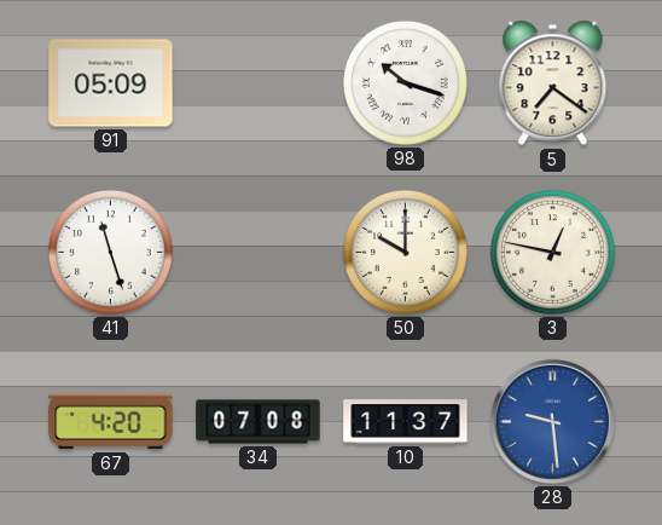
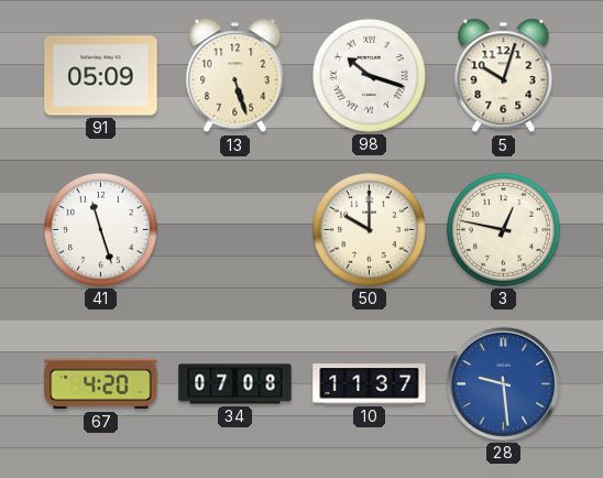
13: none -> 5:27
5: 7:21 -> 10:03
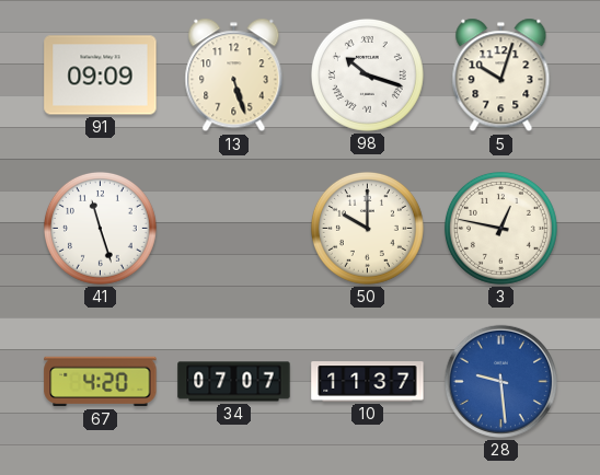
91: 05:09 -> 09:09
34: 07:08 -> 07:07
